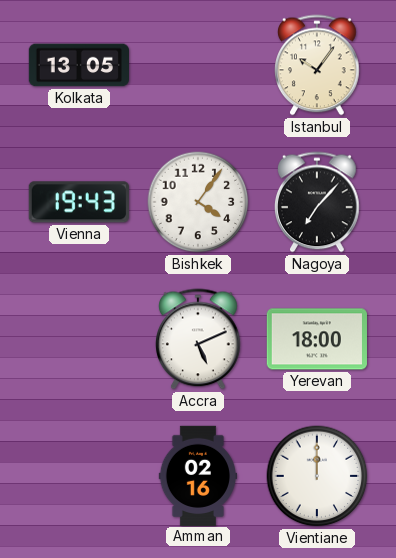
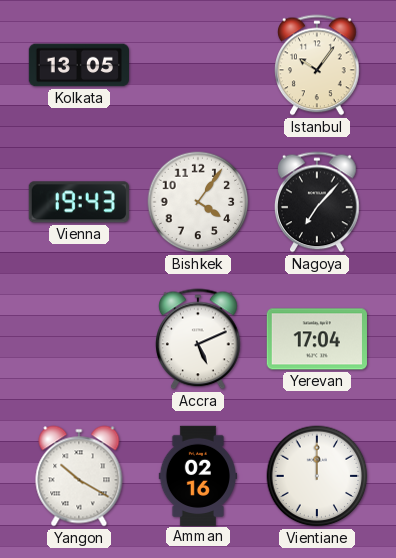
Yerevan: 18:00 -> 17:04
Yangon: none -> 10:20
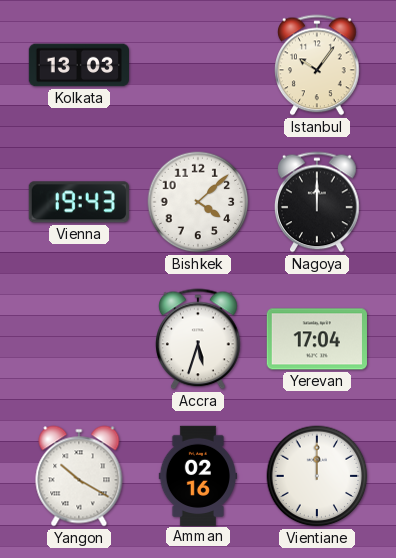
Kolkata: 13:05 -> 13:03
Bishkek: 4:06 -> 4:08
Nagoya: 7:07 -> 12:00
Accra: 5:11 -> 5:33
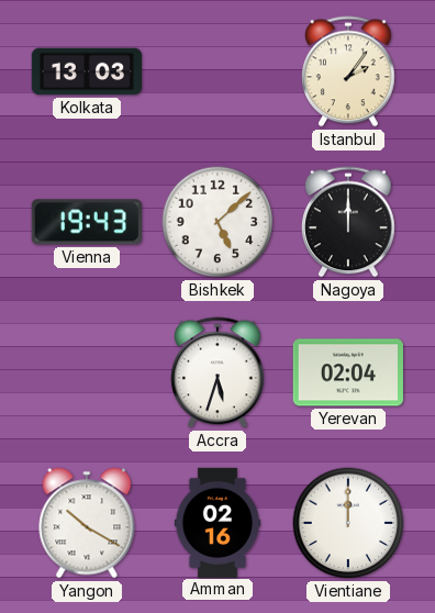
Istanbul: 10:06 -> 2:06
Bishkek: 4:08 -> 5:08
Yerevan: 17:04 -> 02:04
